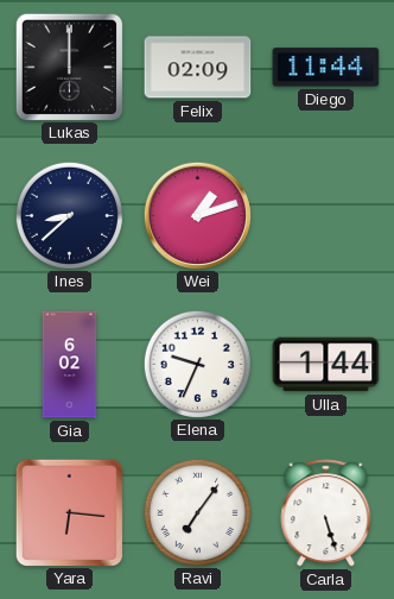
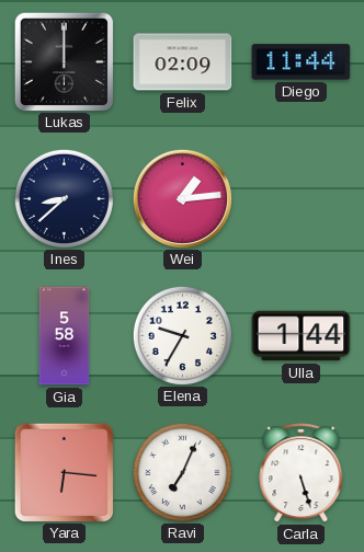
Wei: 1:12 -> 1:14
Gia: 6:02 -> 5:58
Elena: 9:34 -> 9:35
Ravi: 7:06 -> 7:04
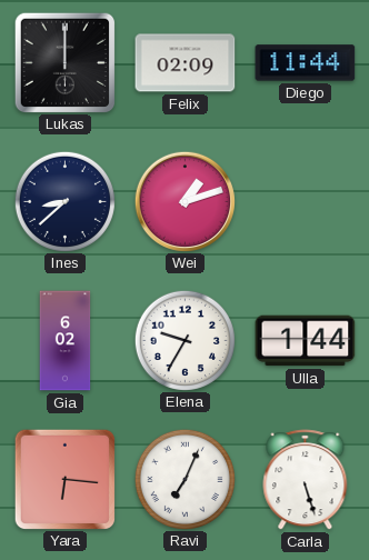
Wei: 1:14 -> 1:12
Gia: 5:58 -> 6:02
